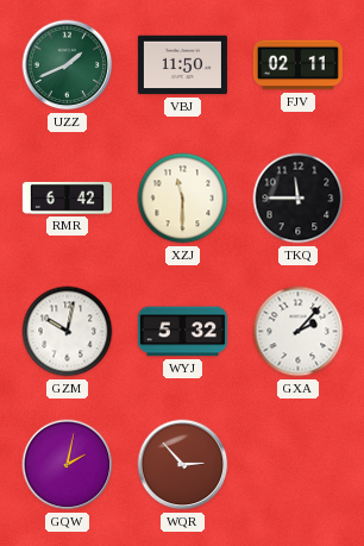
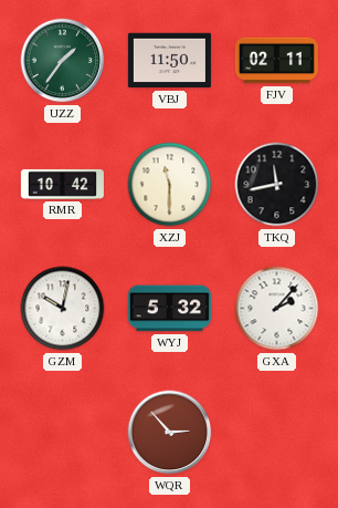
UZZ: 1:41 -> 1:36
RMR: 6:42 -> 10:42
TKQ: 11:45 -> 11:43
GQW: 2:02 -> none
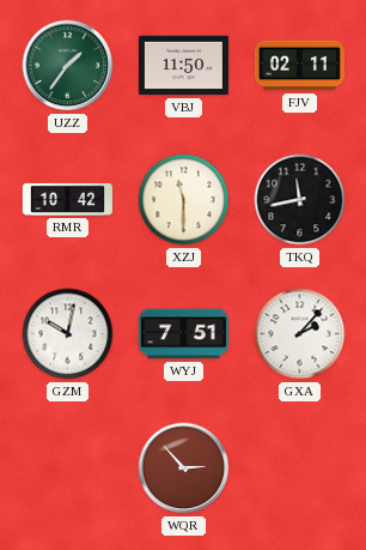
WYJ: 5:32 -> 7:51
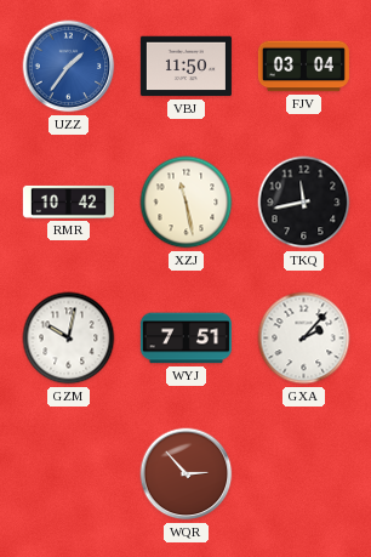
UZZ dial: green -> blue
FJV: 02:11 -> 03:04
XZJ: 11:30 -> 11:28
